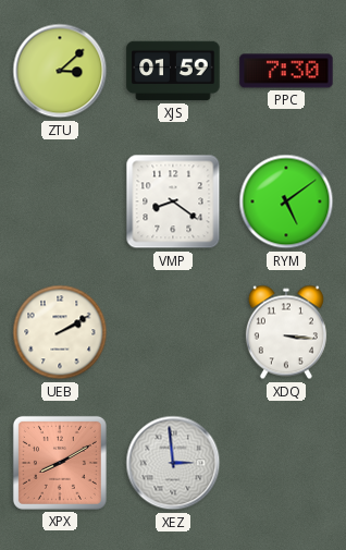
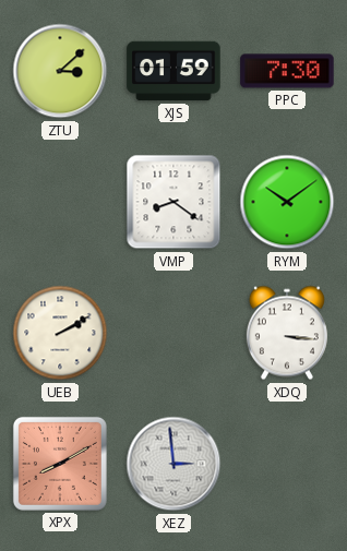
RYM: 5:09 -> 10:09
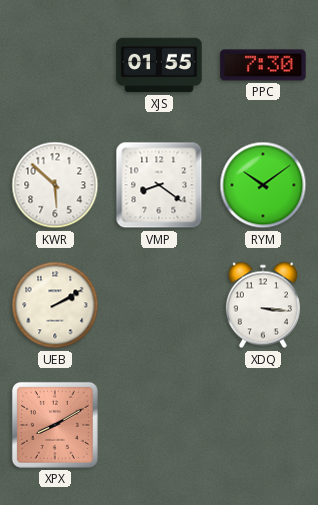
ZTU: 3:08 -> none
XJS: 01:59 -> 01:55
KWR: none -> 5:52
XEZ: 2:59 -> none
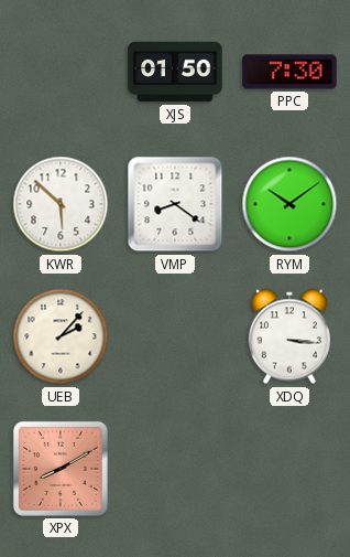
XJS: 01:55 -> 01:50
UEB: 2:10 -> 2:07
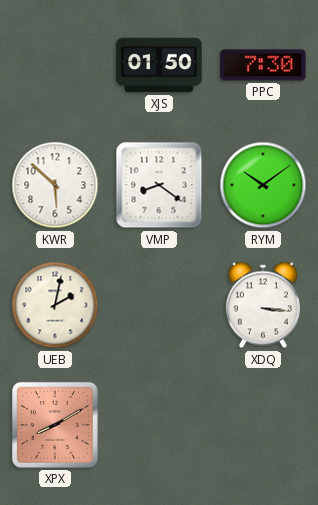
UEB: 2:07 -> 2:02
